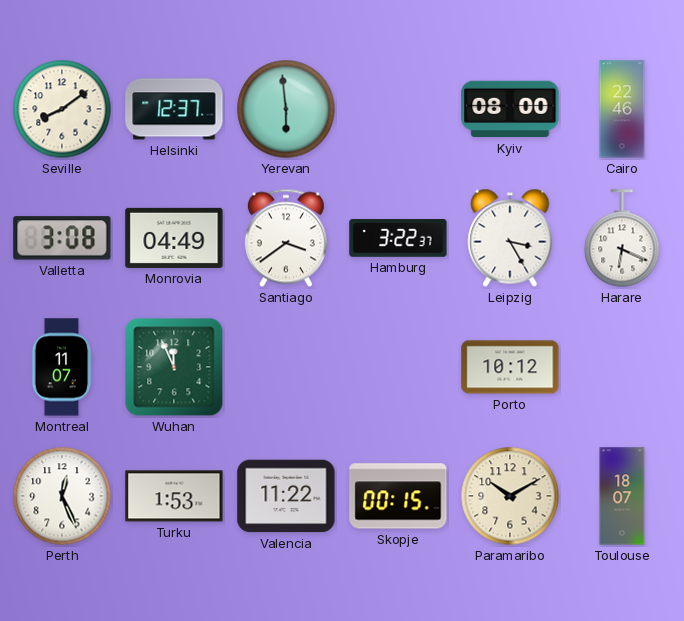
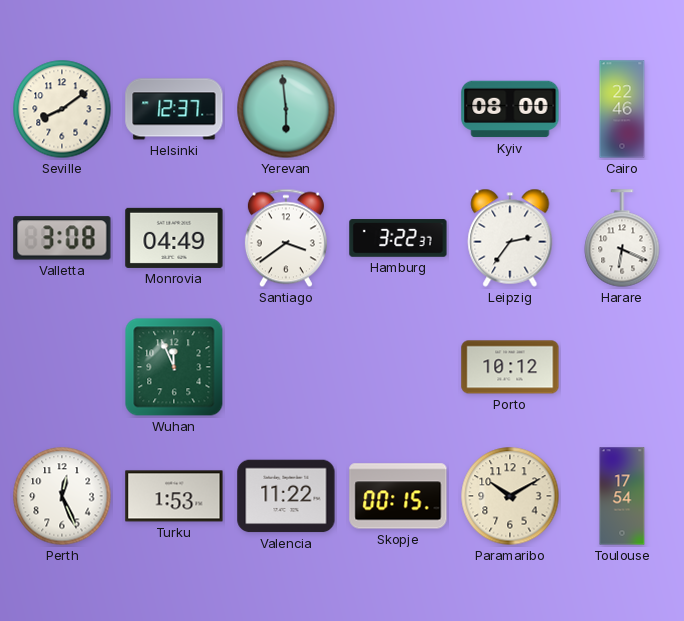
Leipzig: 3:25 -> 2:36
Montreal: 11:07 -> none
Toulouse: 18:07 -> 17:54
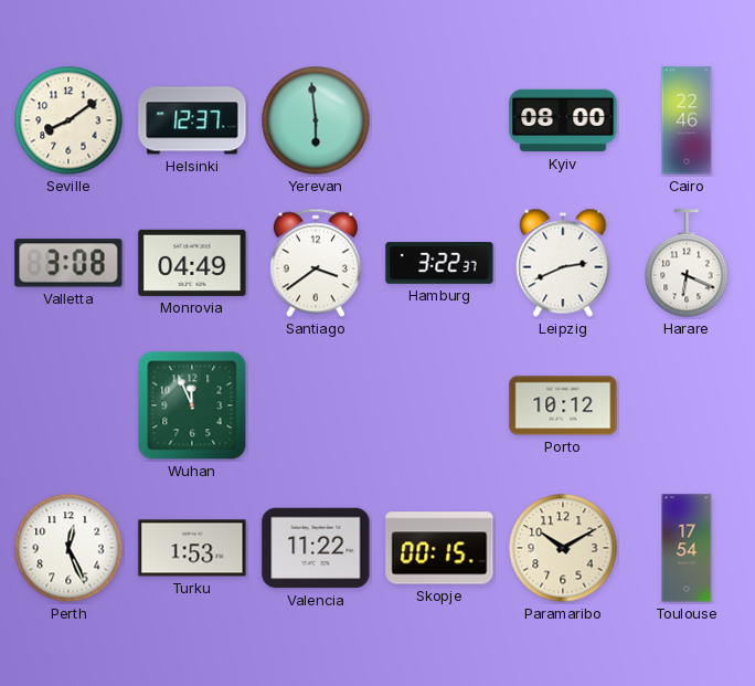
Leipzig: 2:36 -> 2:41
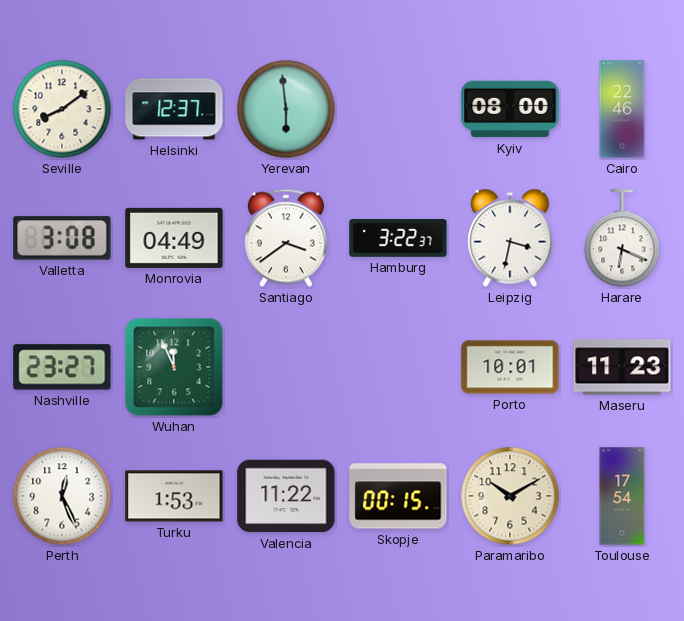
Leipzig: 2:41 -> 3:32
Nashville: none -> 23:27
Porto: 10:12 -> 10:01
Maseru: none -> 11:23
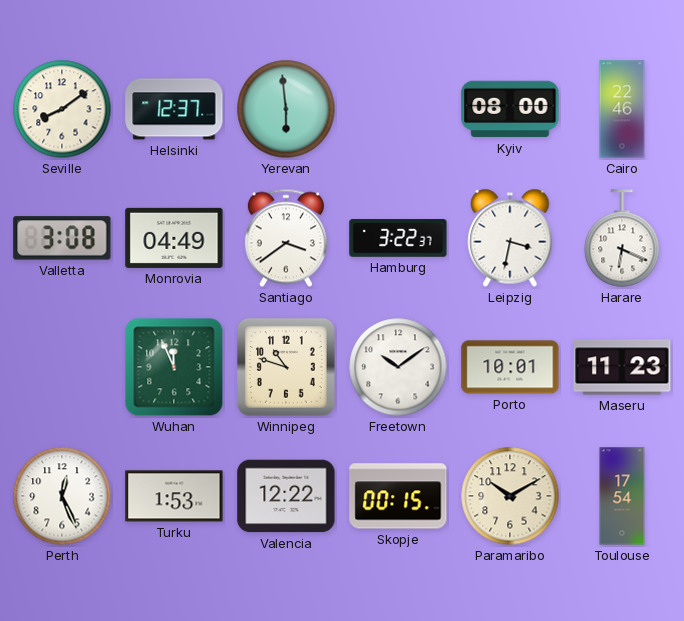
Nashville: 23:27 -> none
Winnipeg: none -> 10:48
Freetown: none -> 10:09
Valencia: 11:22 -> 12:22
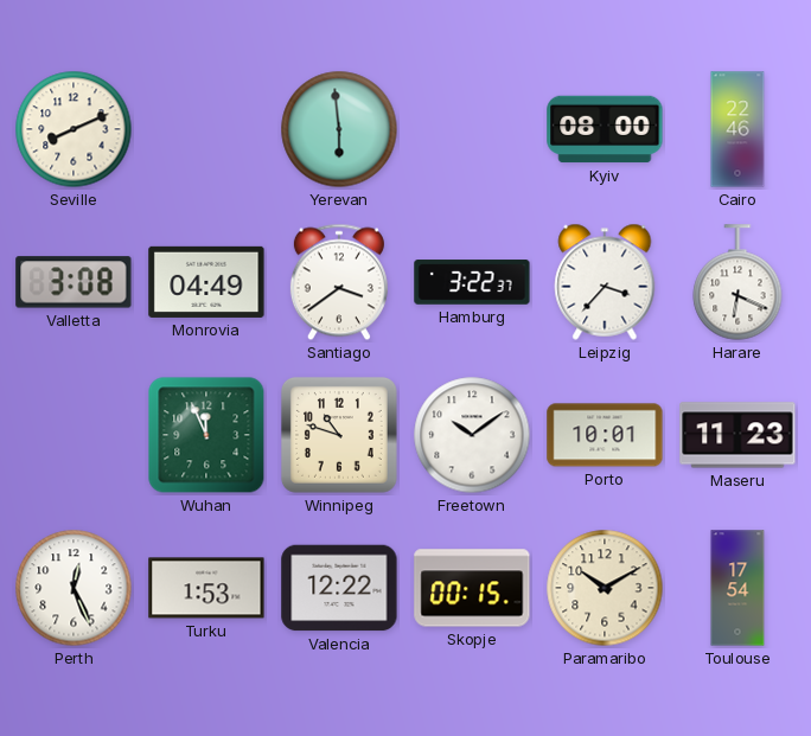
Seville: 8:09 -> 8:11
Helsinki: 12:37 -> none
Leipzig: 3:32 -> 3:37
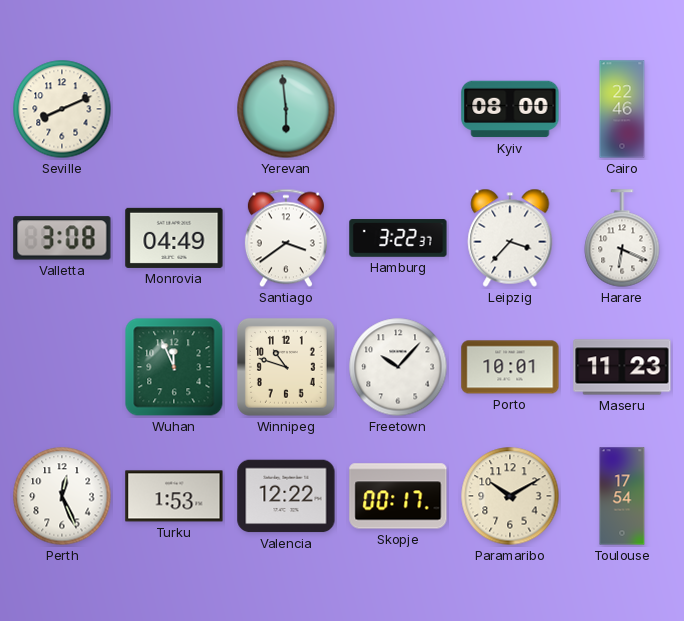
Freetown: 10:09 -> 10:07
Skopje: 00:15 -> 00:17
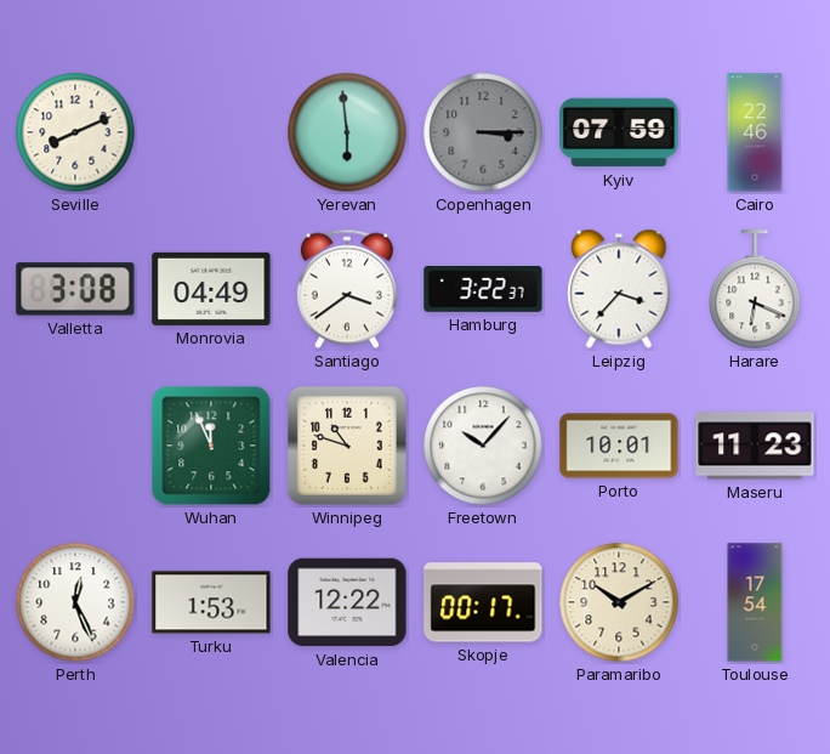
Copenhagen: none -> 3:15
Kyiv: 08:00 -> 07:59
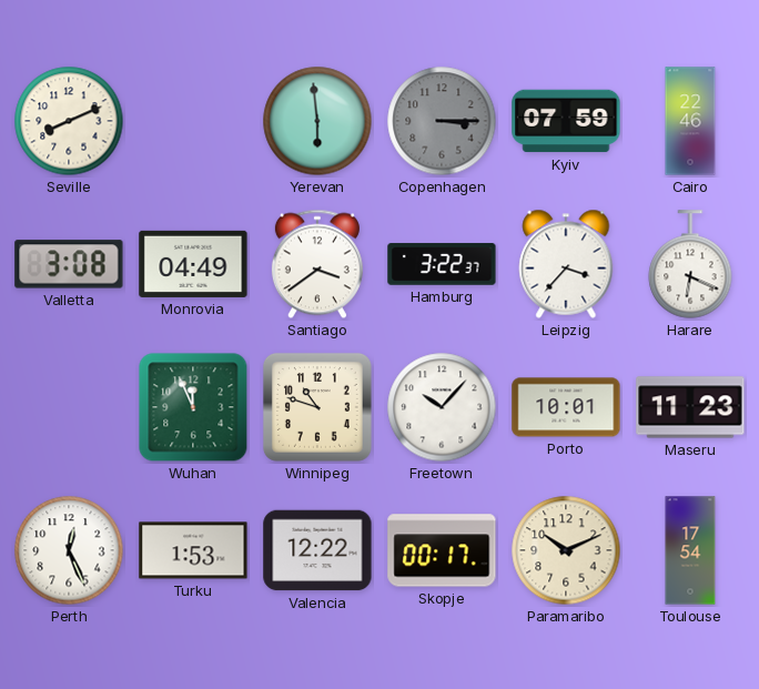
Paramaribo: 10:10 -> 10:11
